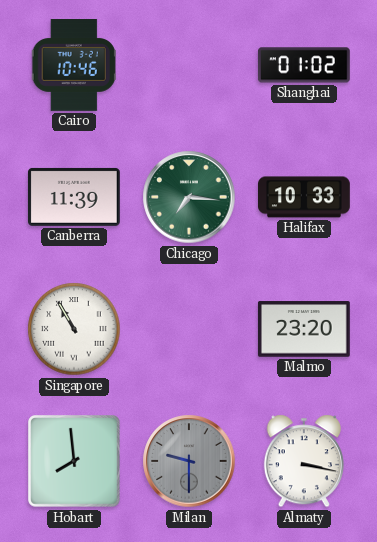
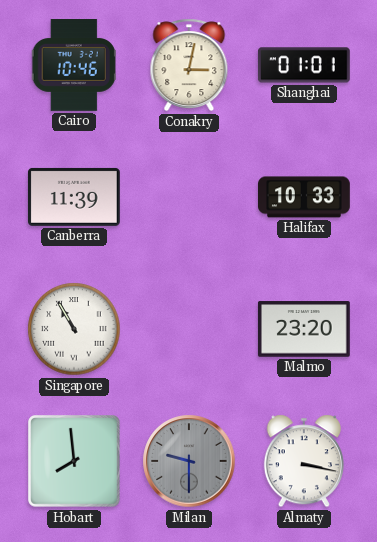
Conakry: none -> 3:02
Shanghai: 01:02 -> 01:01
Chicago: 7:16 -> none
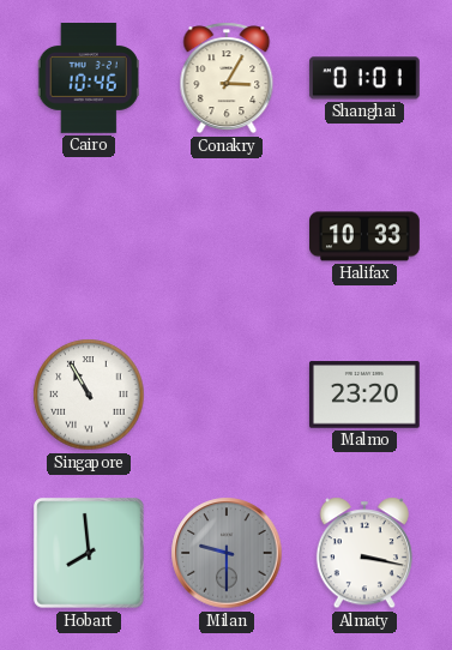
Conakry: 3:02 -> 3:05
Canberra: 11:39 -> none
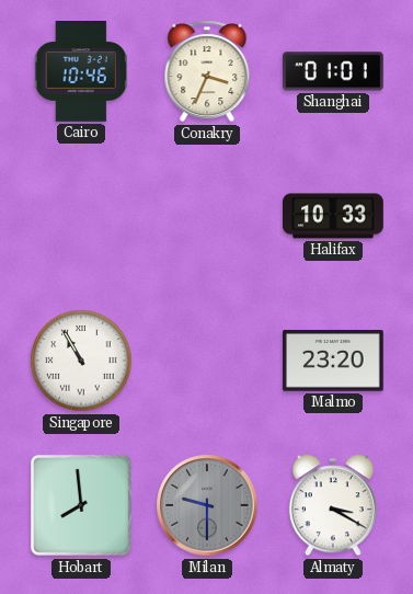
Conakry: 3:05 -> 3:34
Almaty: 3:17 -> 3:20
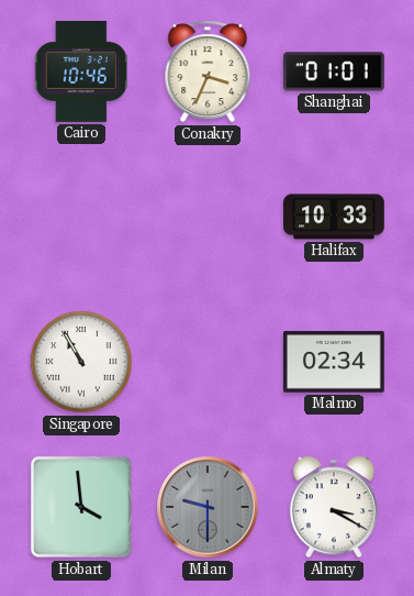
Malmo: 23:20 -> 02:34
Hobart: 7:59 -> 3:59
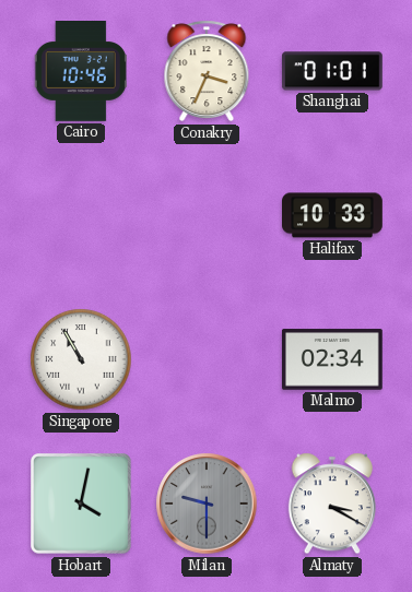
Hobart: 3:59 -> 4:02
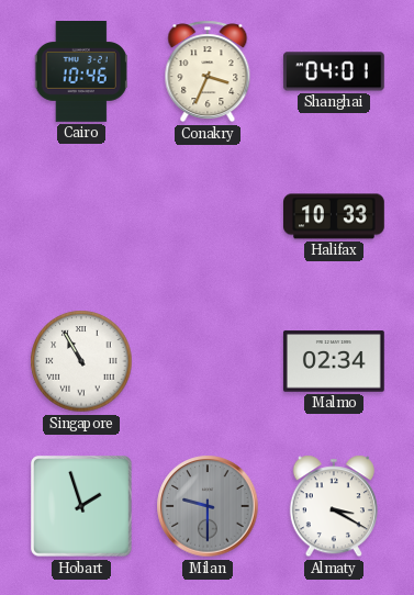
Shanghai: 01:01 -> 04:01
Hobart: 4:02 -> 1:57
